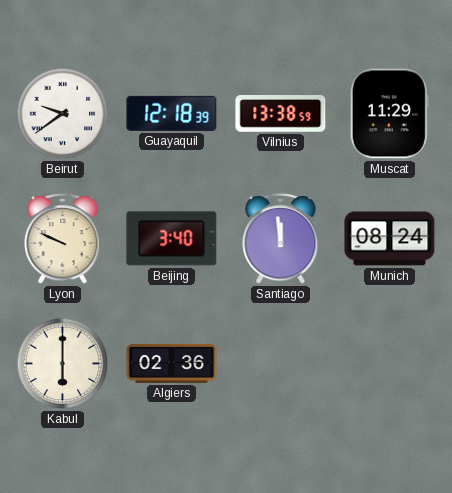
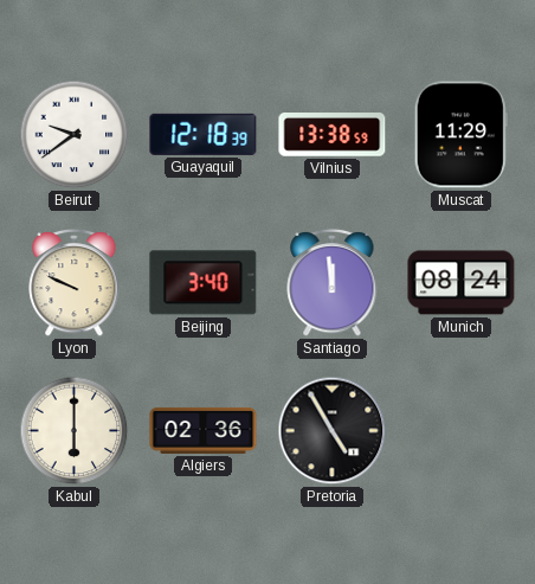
Pretoria: none -> 4:55
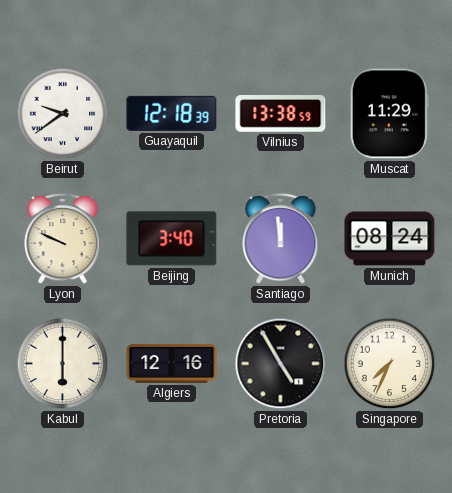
Algiers: 02:36 -> 12:16
Singapore: none -> 7:34
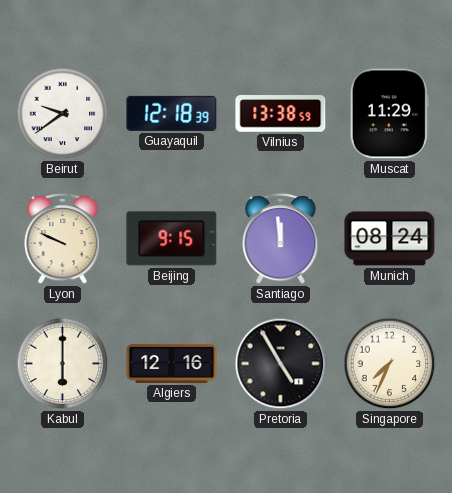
Beijing: 3:40 -> 9:15
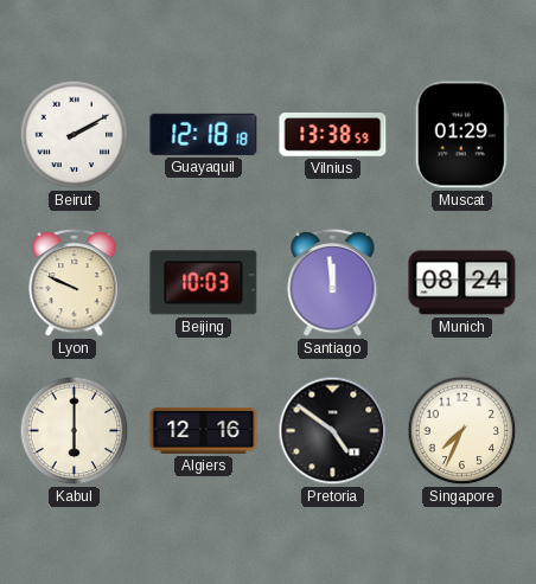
Beirut: 9:39 -> 2:10
Guayaquil: 12:18:39 -> 12:18:18
Muscat: 11:29 -> 01:29
Beijing: 9:15 -> 10:03
Pretoria: 4:55 -> 4:51
